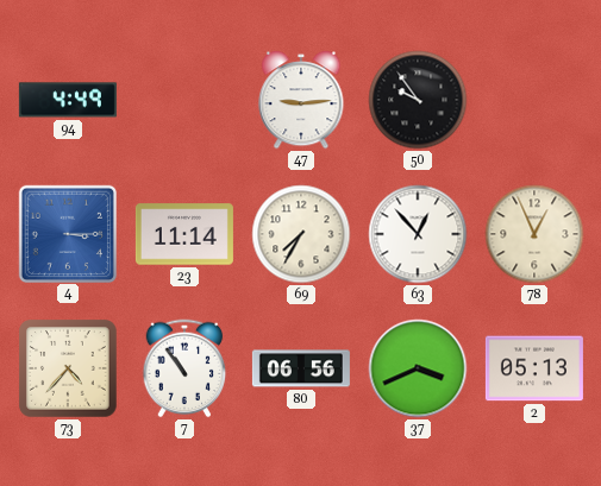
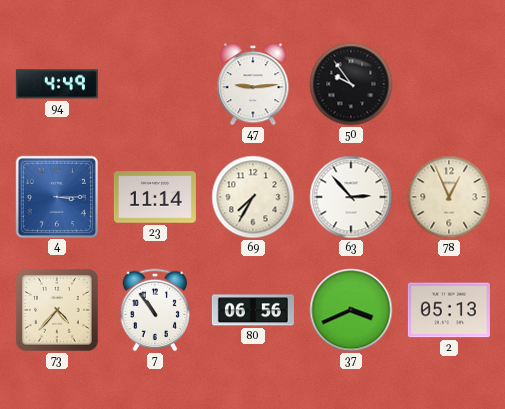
63: 12:53 -> 2:53
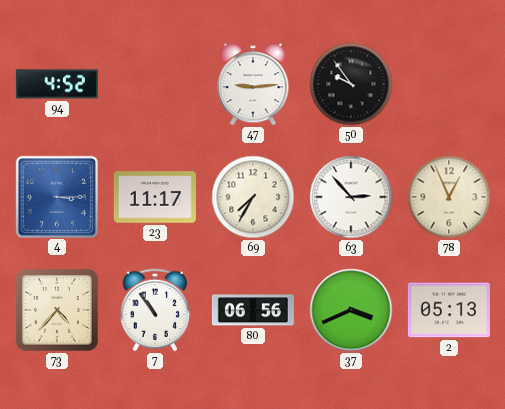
94: 4:49 -> 4:52
23: 11:14 -> 11:17
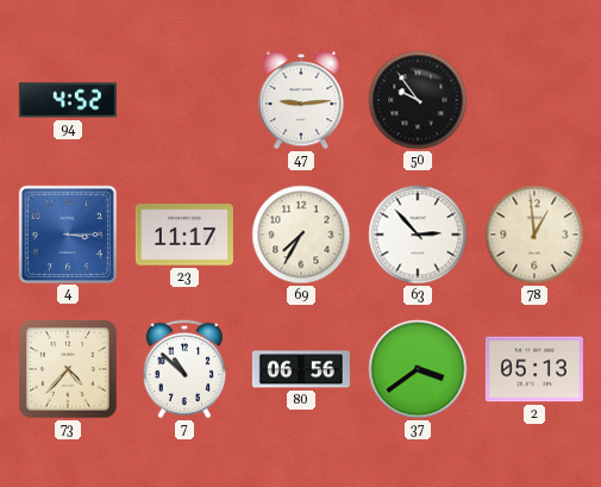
78: 12:56 -> 12:59
7: 10:54 -> 10:52
37: 3:41 -> 3:39
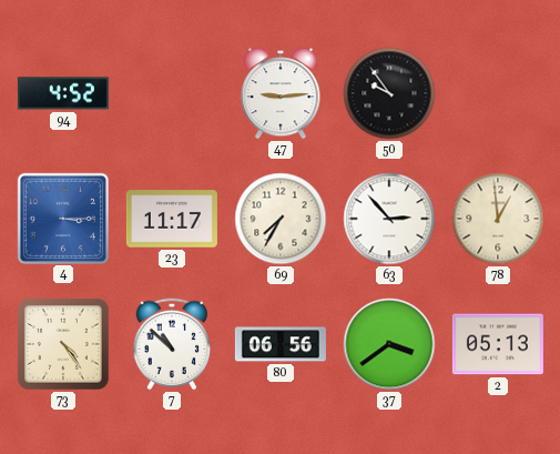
73: 4:37 -> 4:24
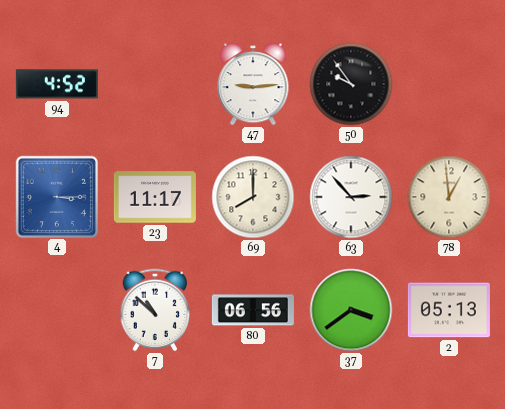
69: 7:35 -> 8:00
73: 4:24 -> none
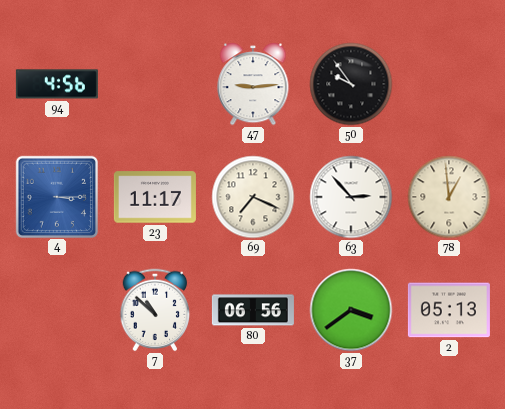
94: 4:52 -> 4:56
69: 8:00 -> 7:19
